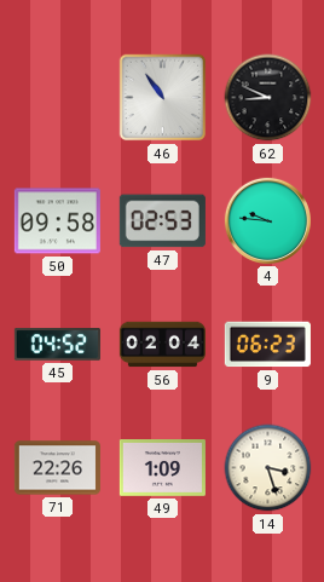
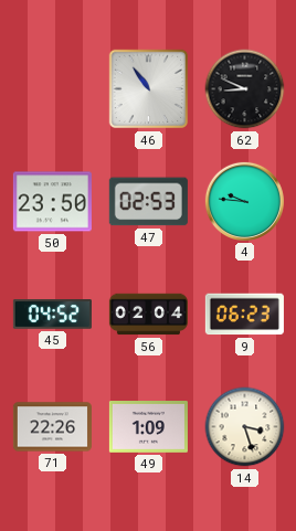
50: 09:58 -> 23:50
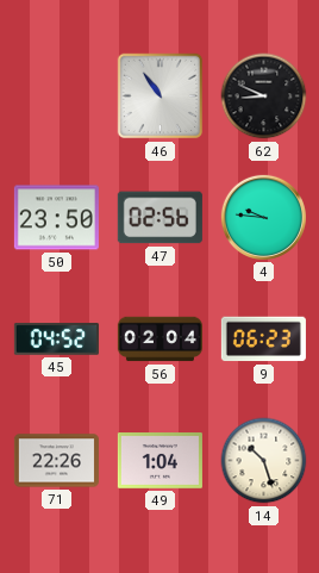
47: 02:53 -> 02:56
49: 1:09 -> 1:04
14: 3:27 -> 10:27
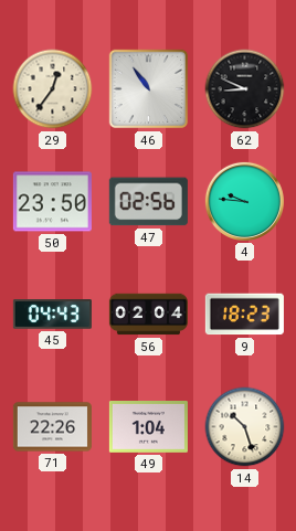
29: none -> 12:36
45: 04:52 -> 04:43
9: 06:23 -> 18:23
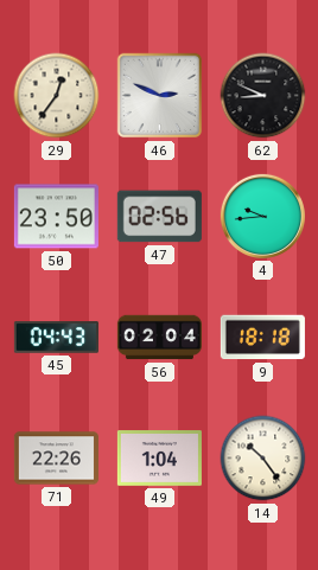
46: 10:54 -> 2:49
4: 9:46 -> 9:44
9: 18:23 -> 18:18
14: 10:27 -> 10:24
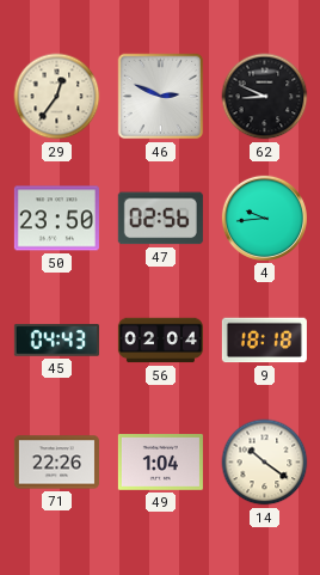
14: 10:24 -> 10:21
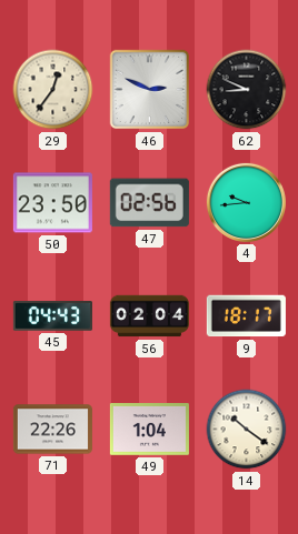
9: 18:18 -> 18:17
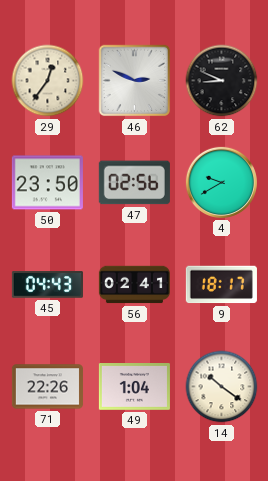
4: 9:44 -> 9:40
56: 02:04 -> 02:41
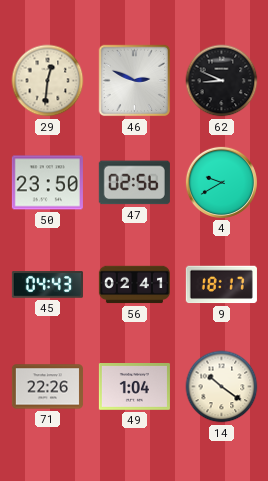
29: 12:36 -> 12:31
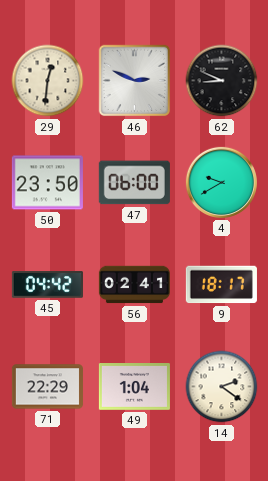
47: 02:56 -> 06:00
45: 04:43 -> 04:42
71: 22:26 -> 22:29
14: 10:21 -> 2:21
